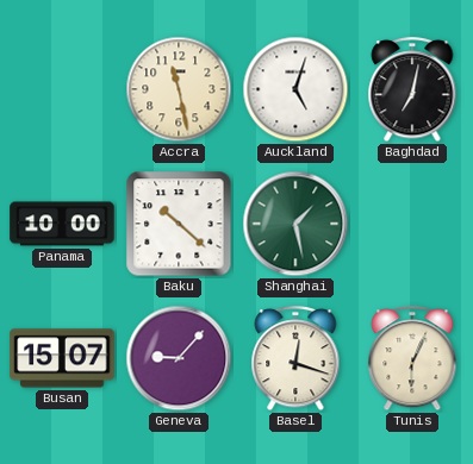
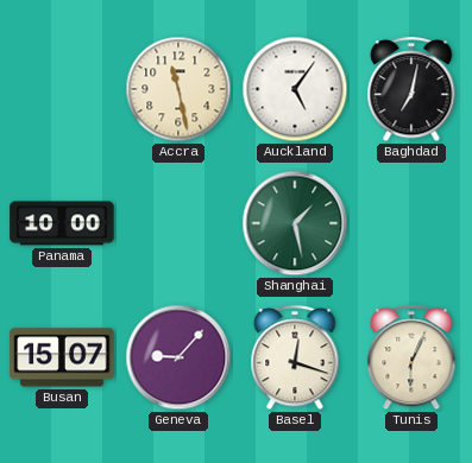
Auckland: 5:03 -> 5:06
Baku: 10:22 -> none
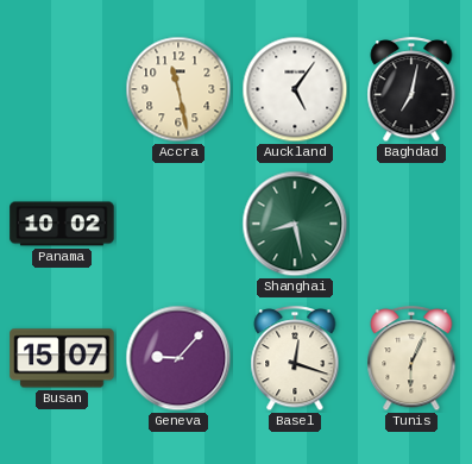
Panama: 10:00 -> 10:02
Shanghai: 1:28 -> 8:28
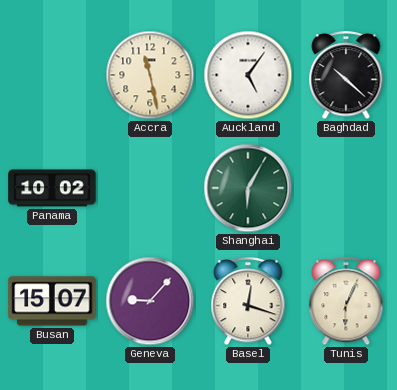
Baghdad: 7:02 -> 10:22
Shanghai: 8:28 -> 6:05
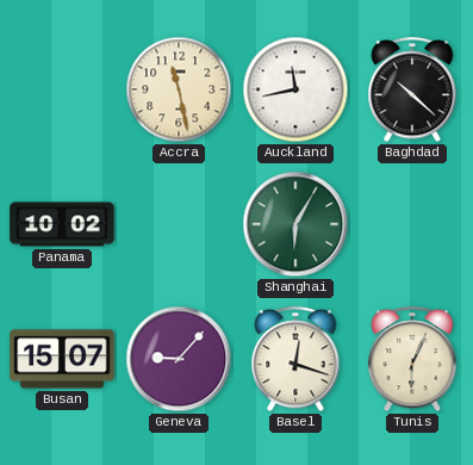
Auckland: 5:06 -> 11:43
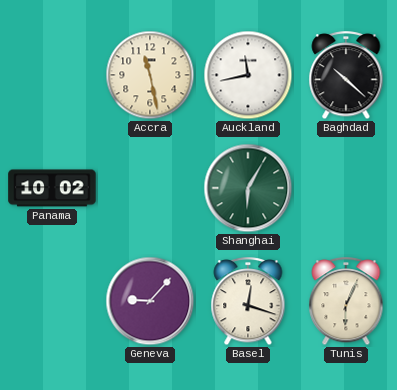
Busan: 15:07 -> none
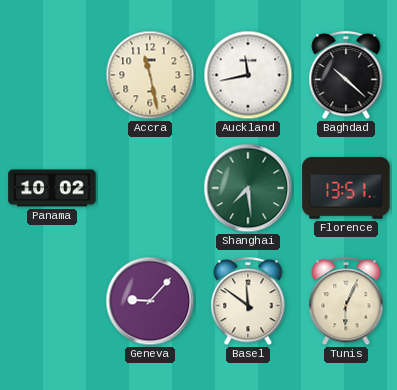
Shanghai: 6:05 -> 7:29
Florence: none -> 13:51
Basel: 12:18 -> 11:51
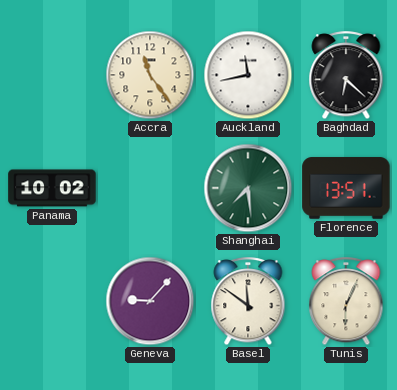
Accra: 11:28 -> 11:24
Baghdad: 10:22 -> 6:22
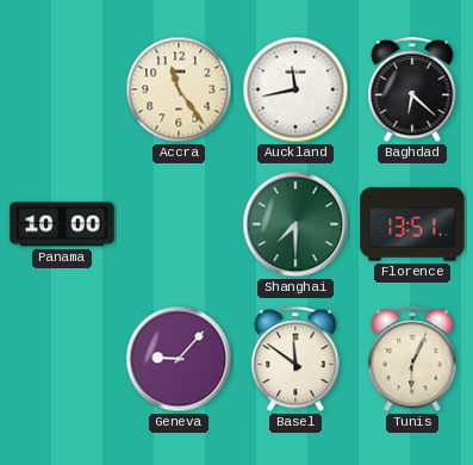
Panama: 10:02 -> 10:00
Shanghai: 7:29 -> 7:30
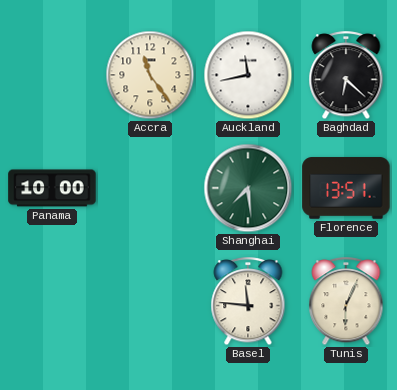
Shanghai: 7:30 -> 7:29
Geneva: 9:07 -> none
Basel: 11:51 -> 11:46
